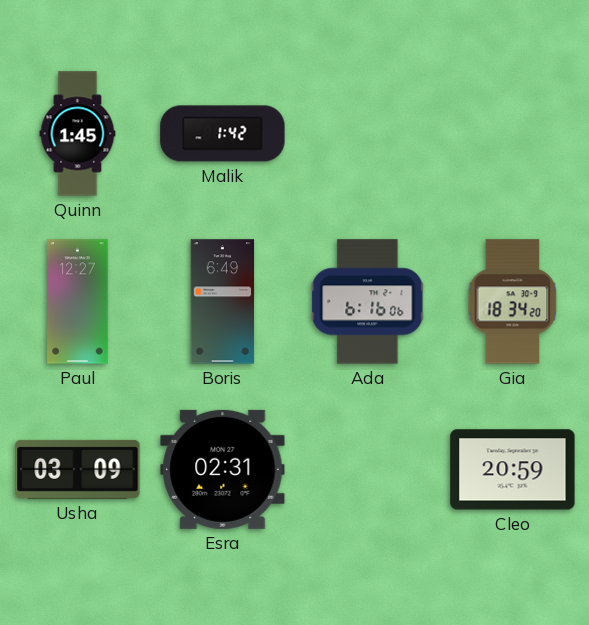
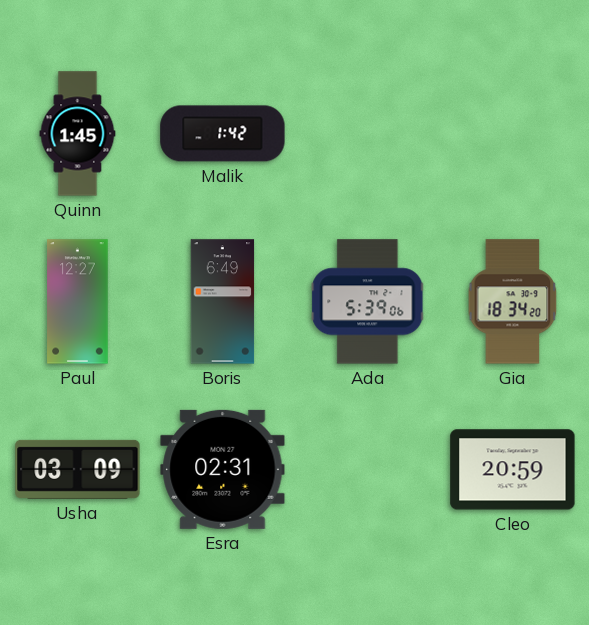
Ada: 6:16 -> 5:39
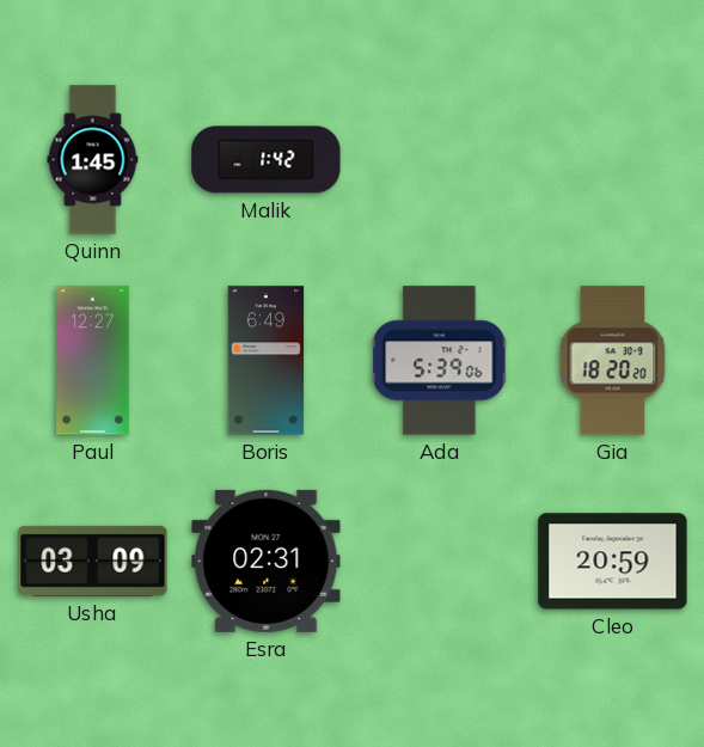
Gia: 18:34 -> 18:20
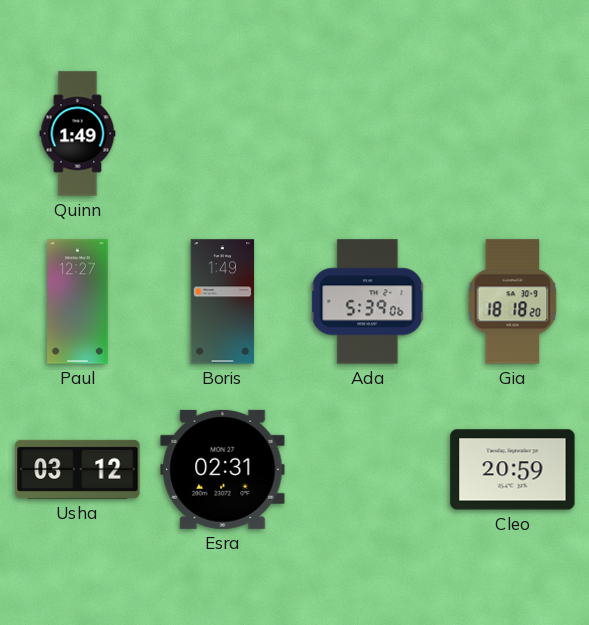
Quinn: 1:45 -> 1:49
Malik: 1:42 -> none
Boris: 6:49 -> 1:49
Gia: 18:20 -> 18:18
Usha: 03:09 -> 03:12
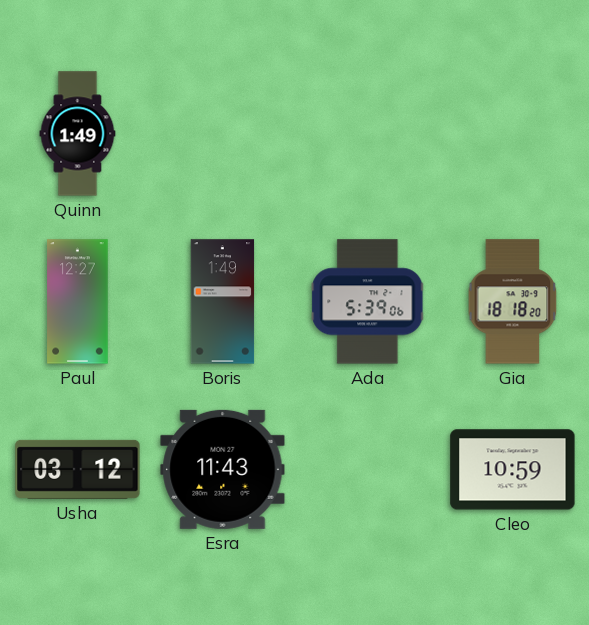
Esra: 02:31 -> 11:43
Cleo: 20:59 -> 10:59
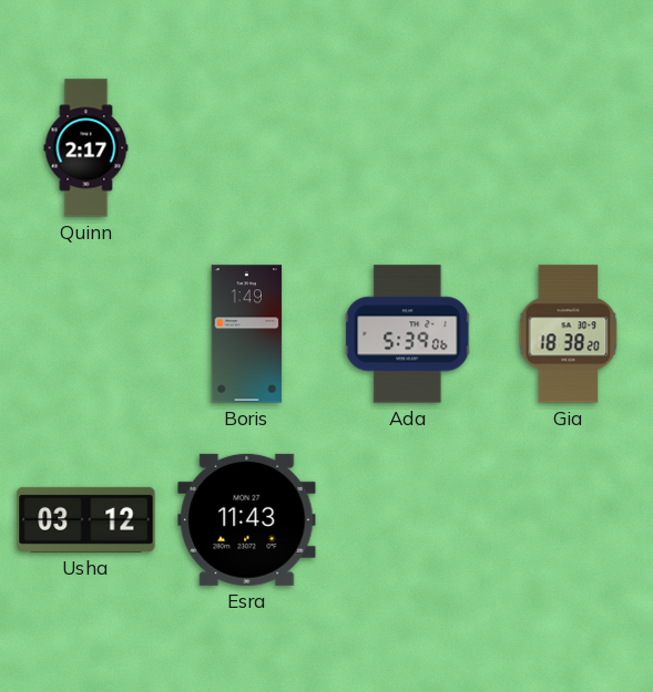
Quinn: 1:49 -> 2:17
Paul: 12:27 -> none
Gia: 18:18 -> 18:38
Cleo: 10:59 -> none
